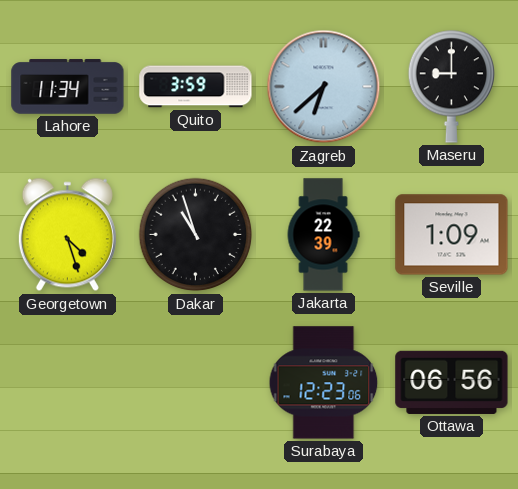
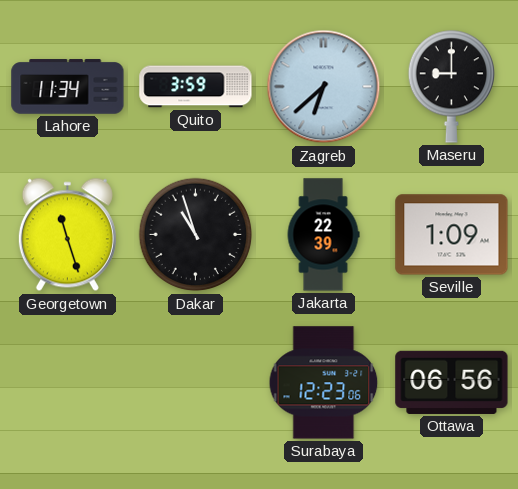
Georgetown: 4:27 -> 11:27
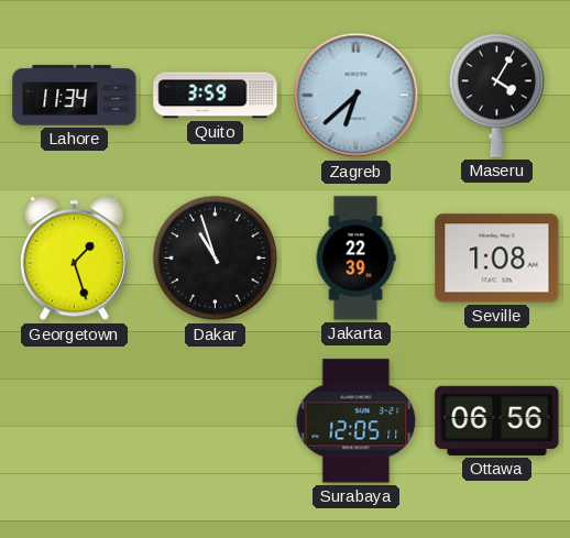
Maseru: 9:00 -> 4:05
Georgetown: 11:27 -> 1:27
Seville: 1:09 -> 1:08
Surabaya: 12:23 -> 12:05
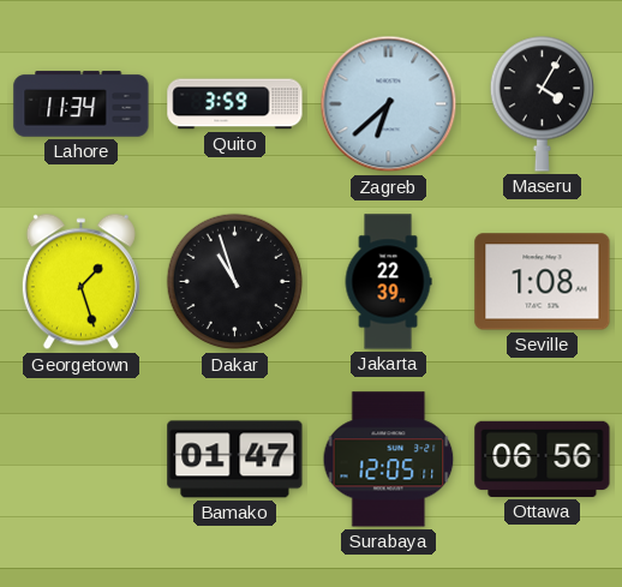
Bamako: none -> 01:47
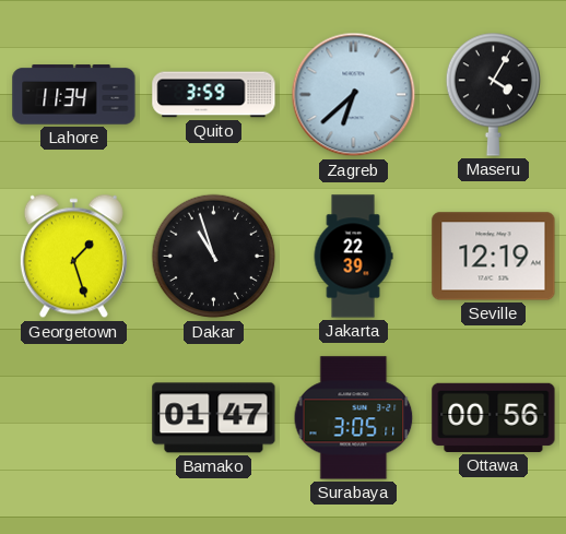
Seville: 1:08 -> 12:19
Surabaya: 12:05 -> 3:05
Ottawa: 06:56 -> 00:56
